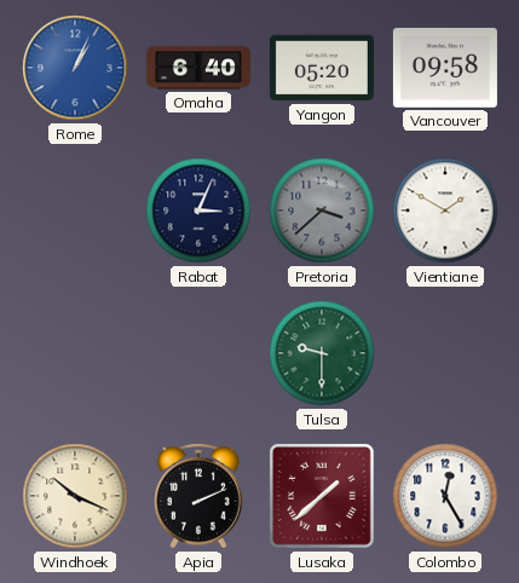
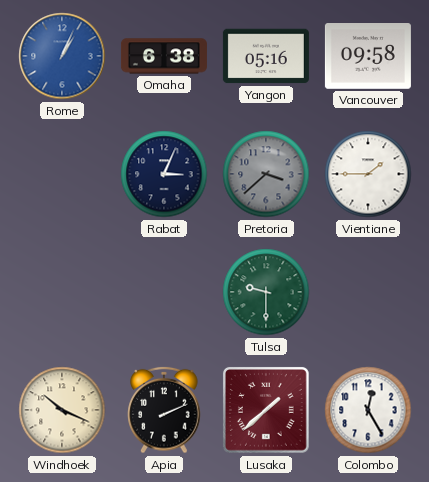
Omaha: 6:40 -> 6:38
Yangon: 05:20 -> 05:16
Vientiane: 1:50 -> 1:45
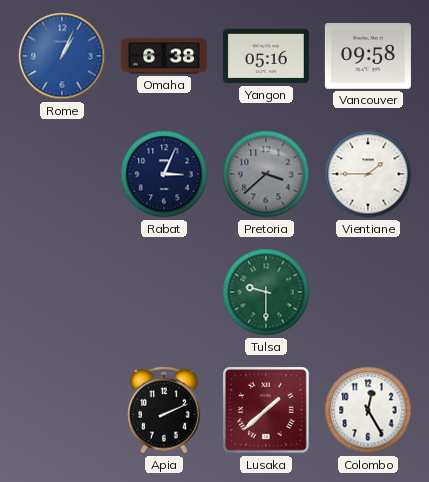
Windhoek: 10:19 -> none
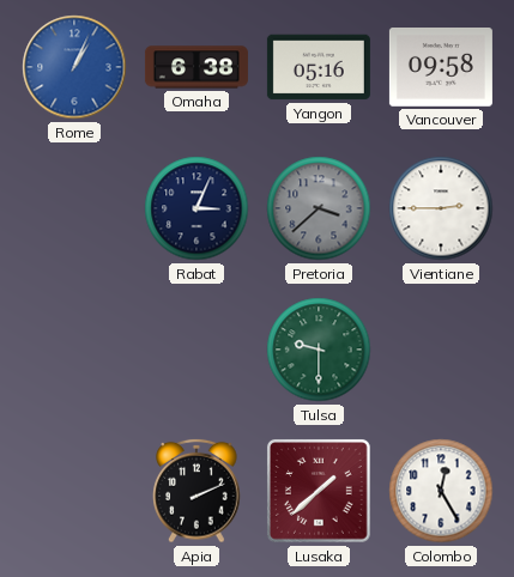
Vientiane: 1:45 -> 2:45
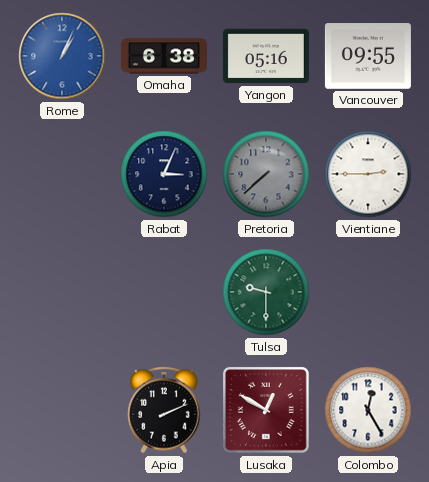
Vancouver: 09:58 -> 09:55
Pretoria: 3:38 -> 7:38
Lusaka: 1:38 -> 12:50
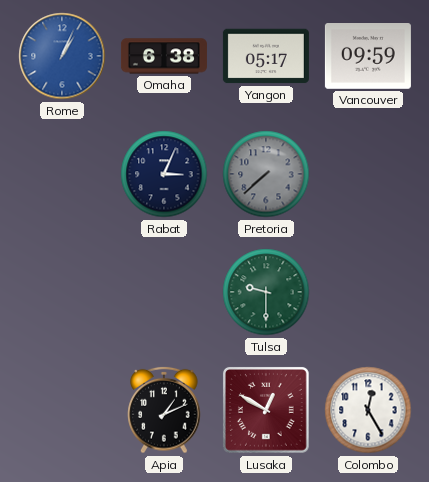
Yangon: 05:16 -> 05:17
Vancouver: 09:55 -> 09:59
Vientiane: 2:45 -> none
Apia: 2:11 -> 1:11
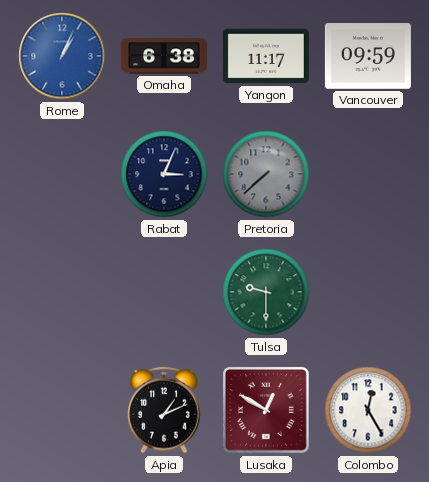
Yangon: 05:17 -> 11:17
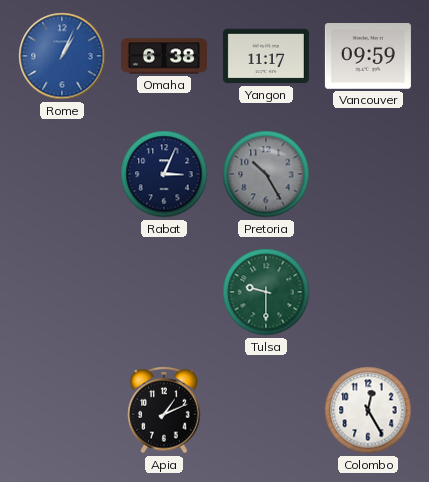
Pretoria: 7:38 -> 10:25
Lusaka: 12:50 -> none
